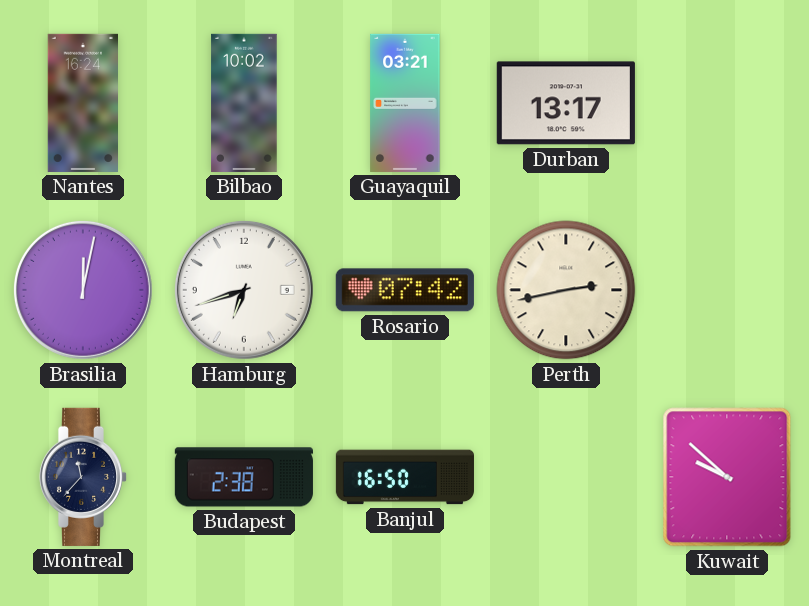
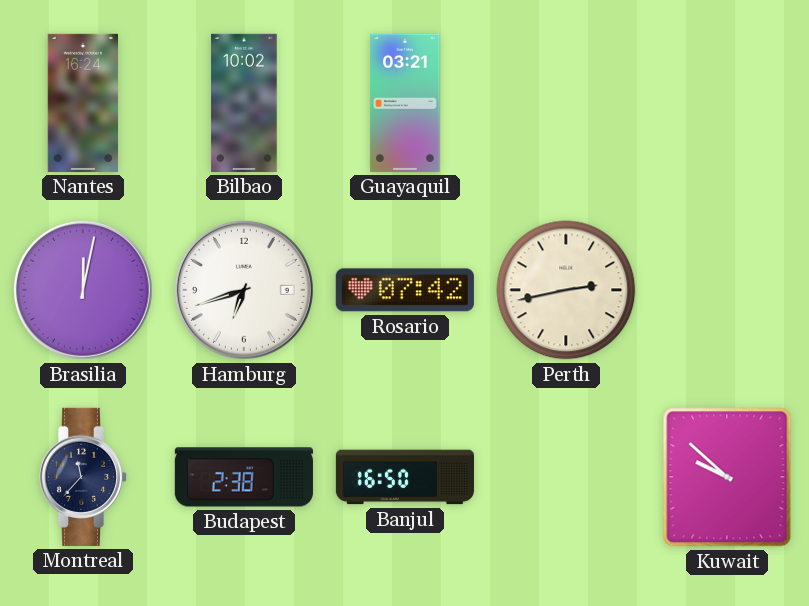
Durban: 13:17 -> none
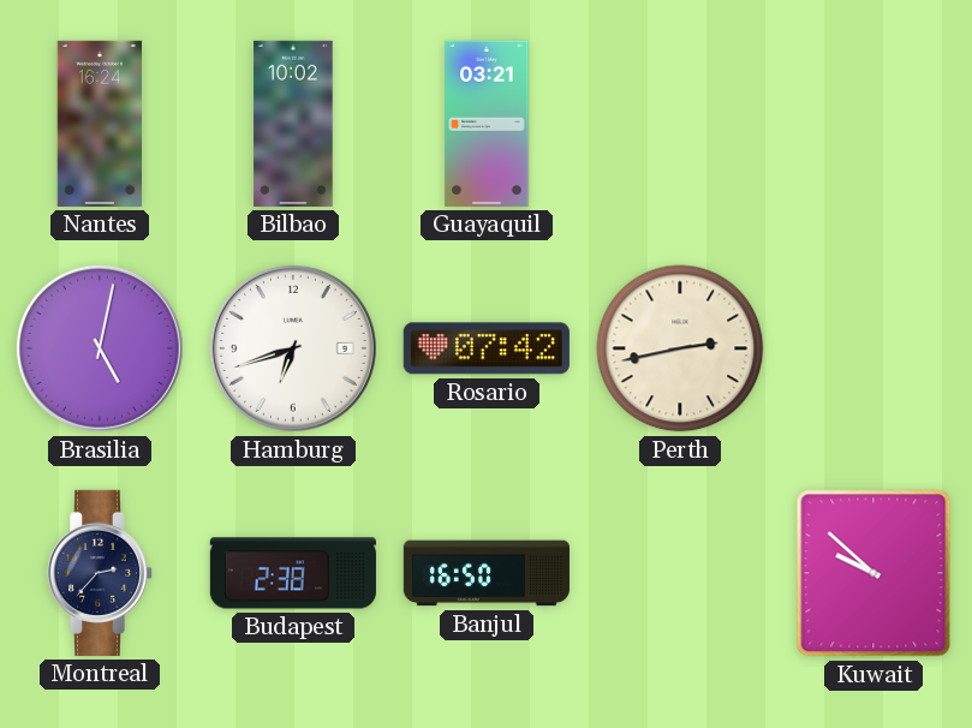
Brasilia: 12:02 -> 5:02
Montreal: 11:37 -> 2:37
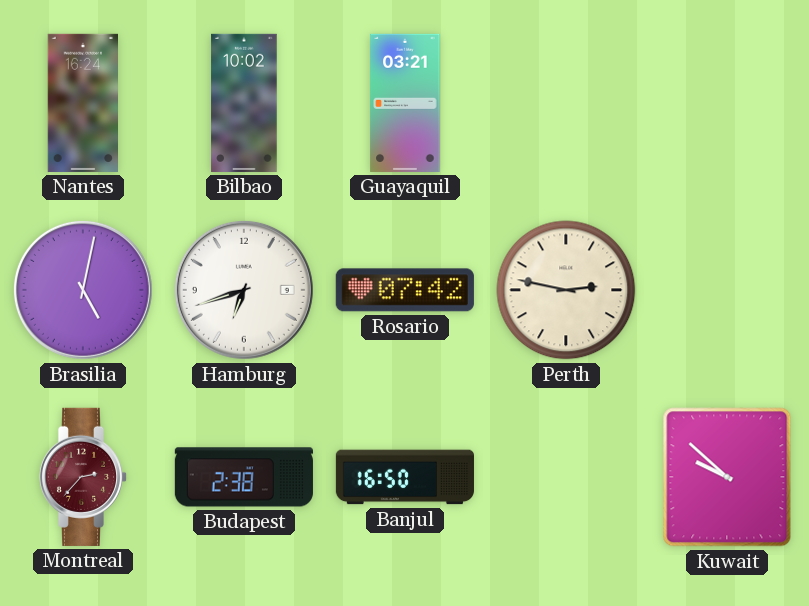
Perth: 2:43 -> 2:47
Montreal dial: navy -> burgundy
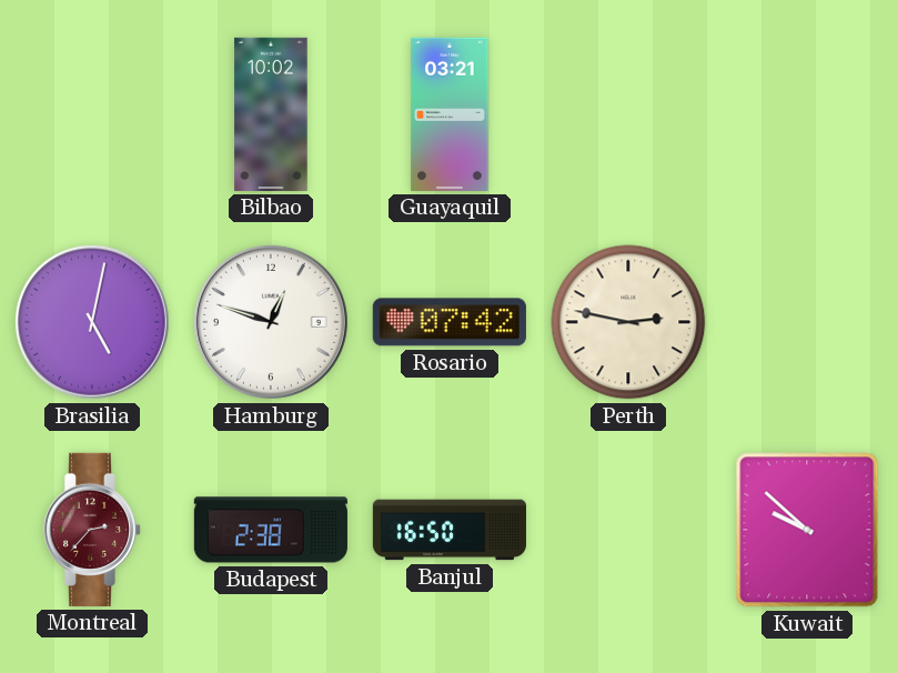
Nantes: 16:24 -> none
Hamburg: 6:42 -> 12:48
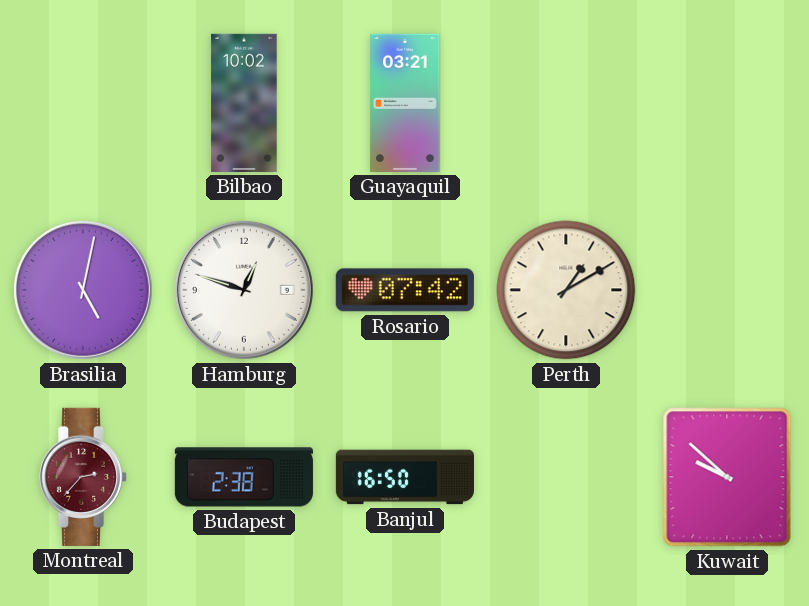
Perth: 2:47 -> 1:10
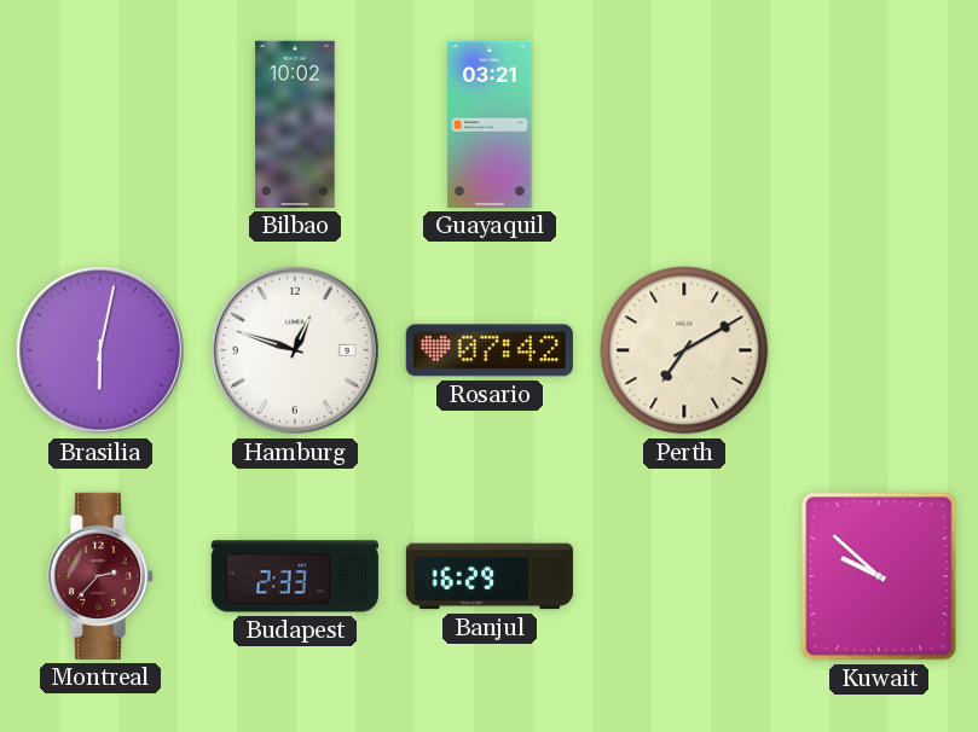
Brasilia: 5:02 -> 6:02
Perth: 1:10 -> 7:10
Budapest: 2:38 -> 2:33
Banjul: 16:50 -> 16:29
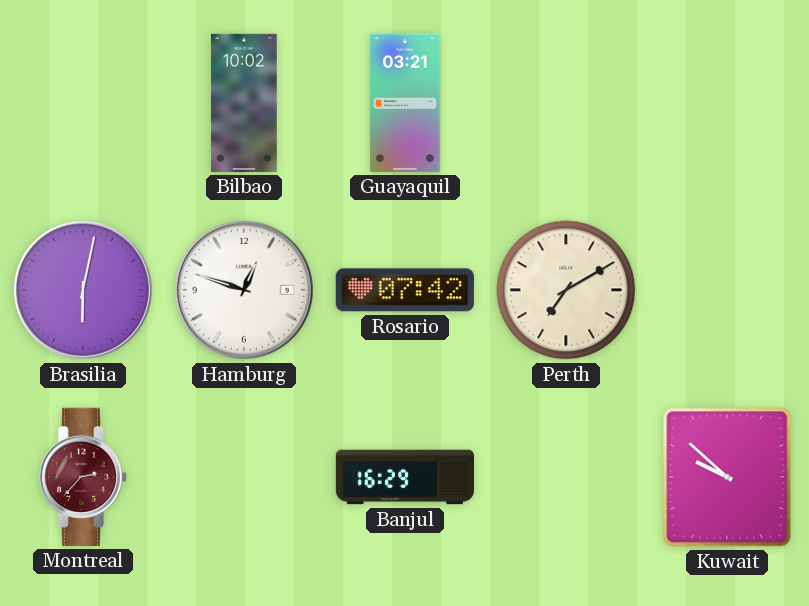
Budapest: 2:33 -> none
